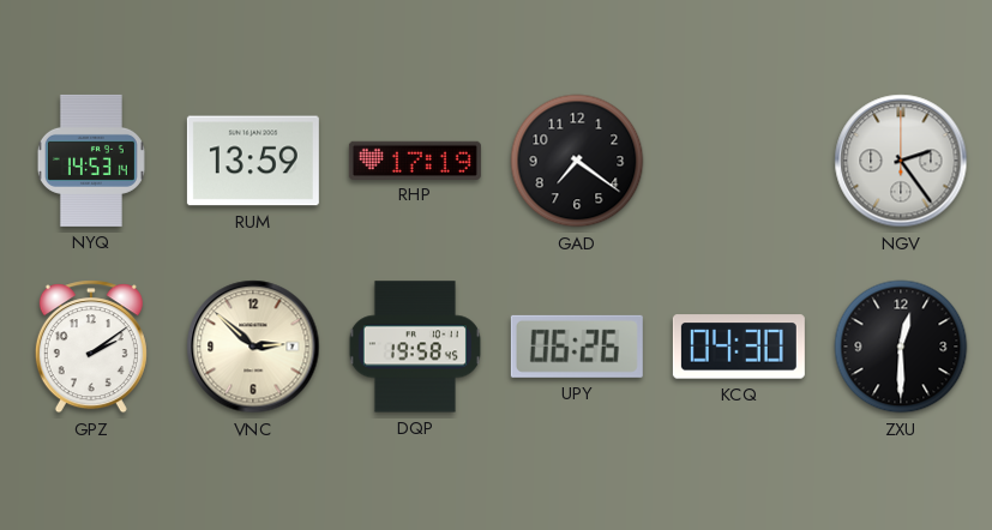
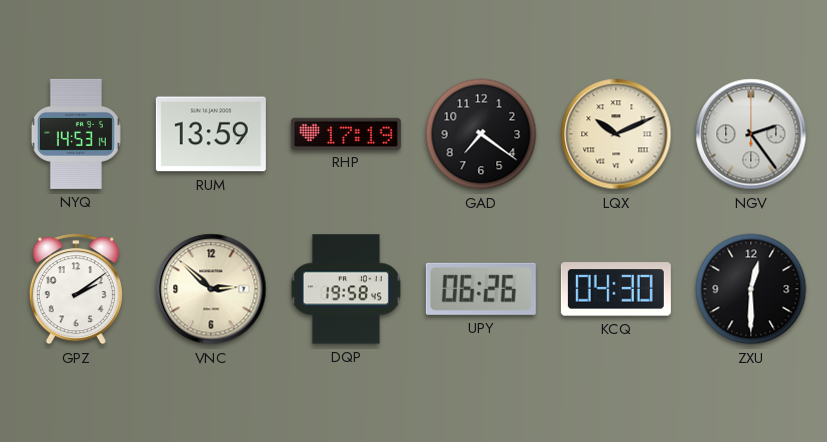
LQX: none -> 10:11
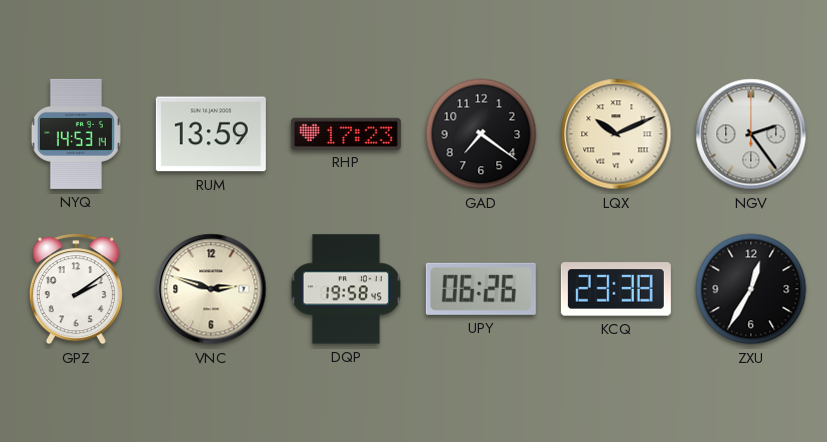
RHP: 17:19 -> 17:23
VNC: 2:52 -> 2:48
KCQ: 04:30 -> 23:38
ZXU: 12:30 -> 12:35
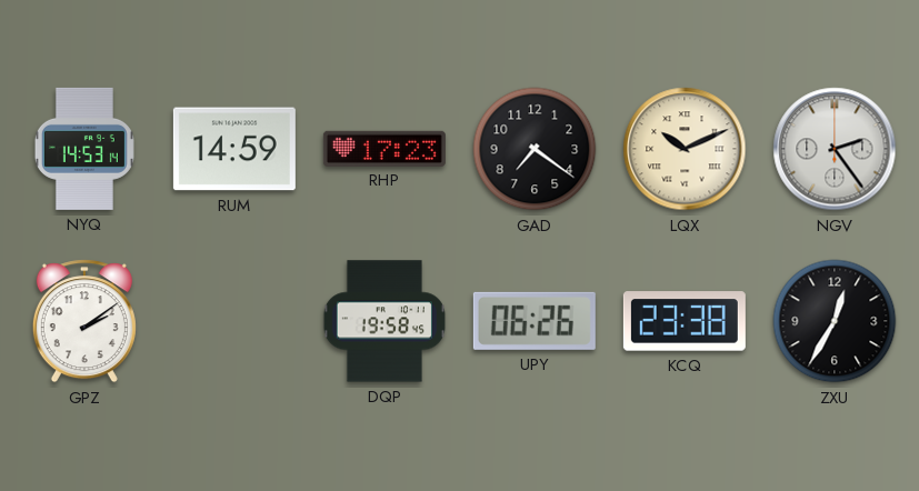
RUM: 13:59 -> 14:59
VNC: 2:48 -> none
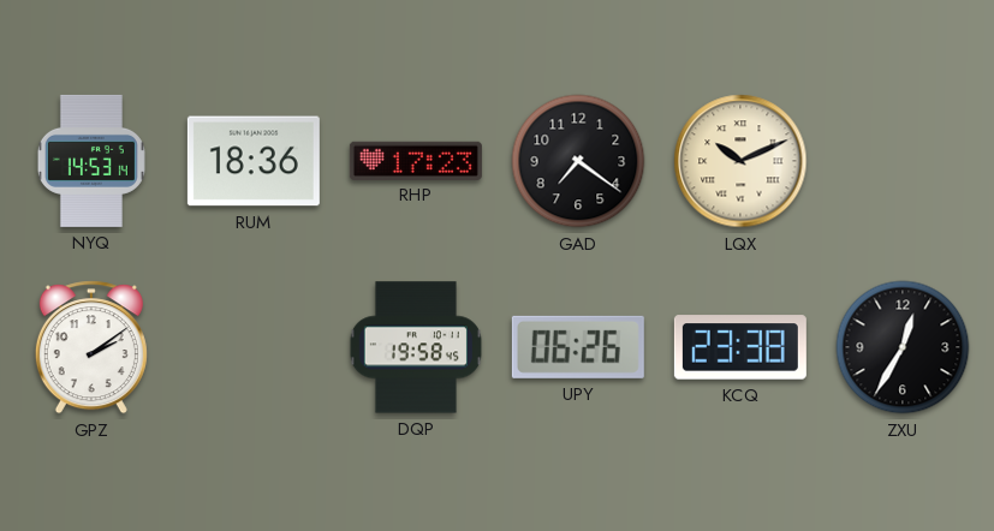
RUM: 14:59 -> 18:36
NGV: 2:24 -> none
